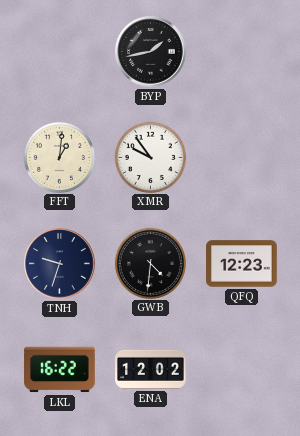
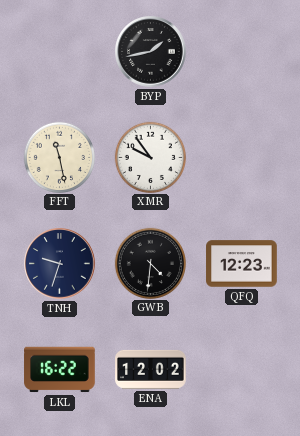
FFT: 1:01 -> 11:28
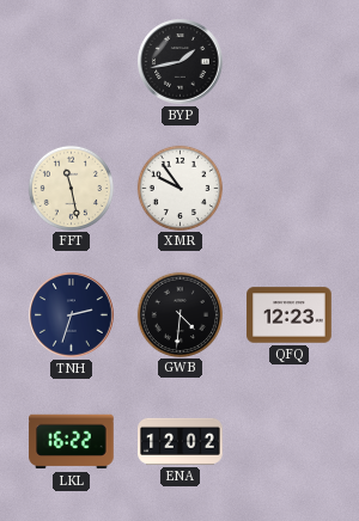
TNH: 9:33 -> 2:33
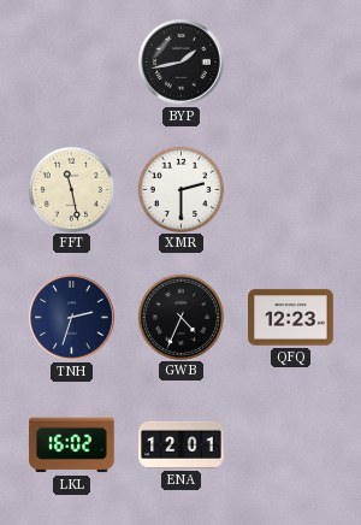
XMR: 9:54 -> 2:30
GWB: 4:31 -> 4:34
LKL: 16:22 -> 16:02
ENA: 12:02 -> 12:01
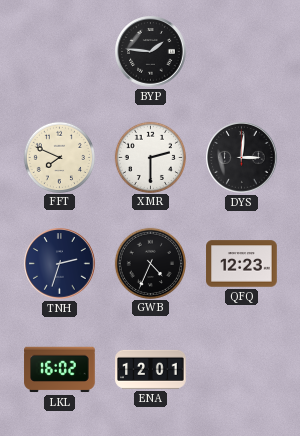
BYP: 1:43 -> 1:46
FFT: 11:28 -> 7:49
DYS: none -> 3:01
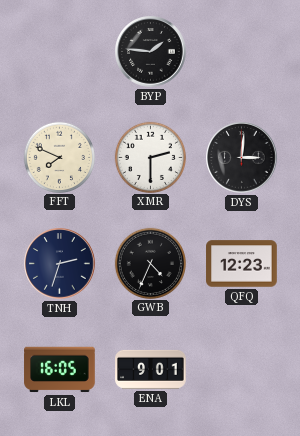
LKL: 16:02 -> 16:05
ENA: 12:01 -> 9:01
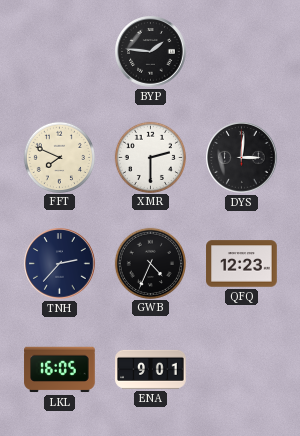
TNH: 2:33 -> 2:37
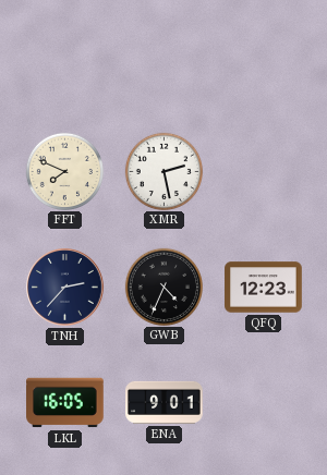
BYP: 1:46 -> none
XMR: 2:30 -> 2:28
DYS: 3:01 -> none
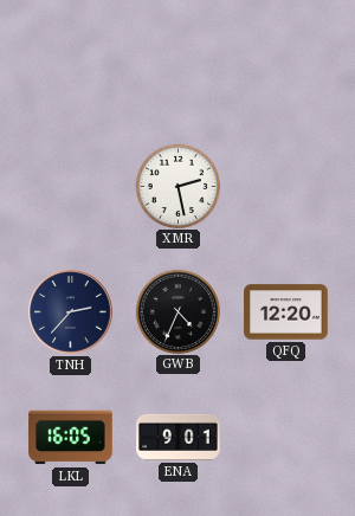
FFT: 7:49 -> none
QFQ: 12:23 -> 12:20
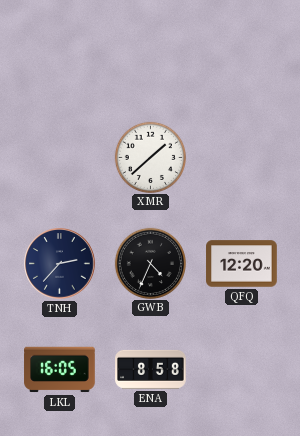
XMR: 2:28 -> 1:38
ENA: 9:01 -> 8:58
